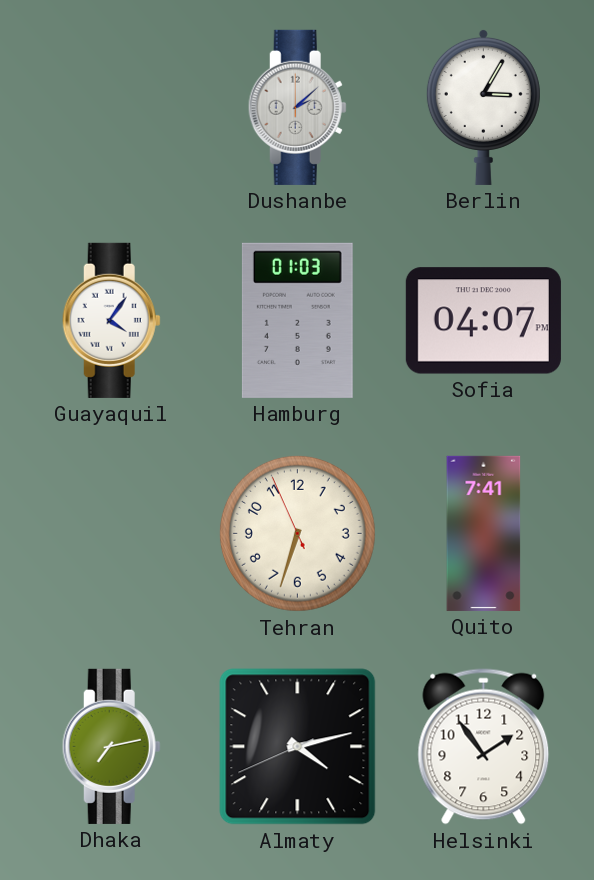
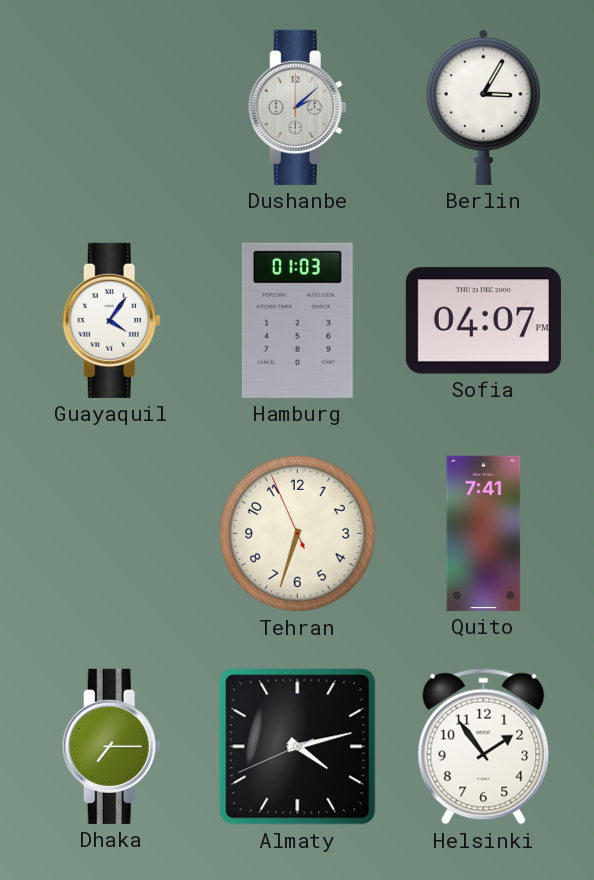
Dhaka: 7:13 -> 7:15
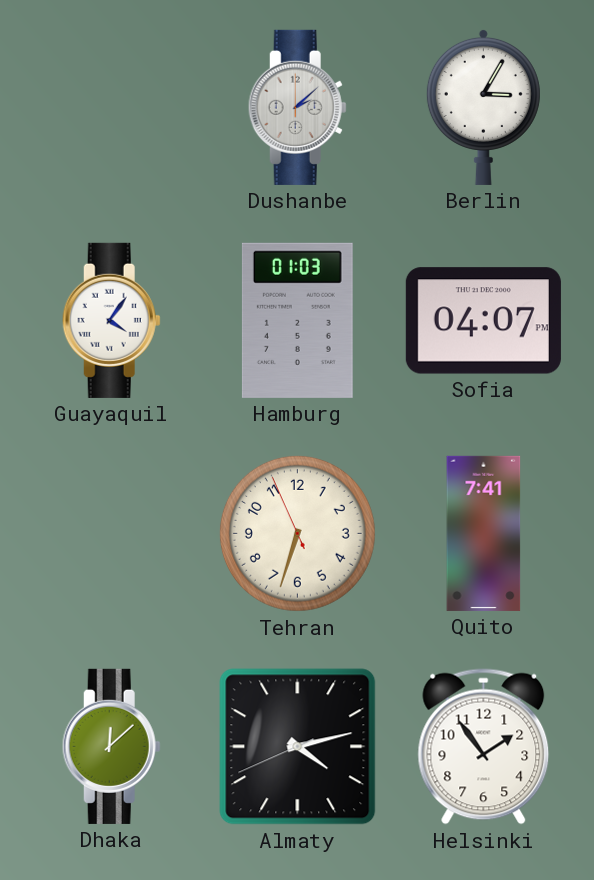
Dhaka: 7:15 -> 12:08
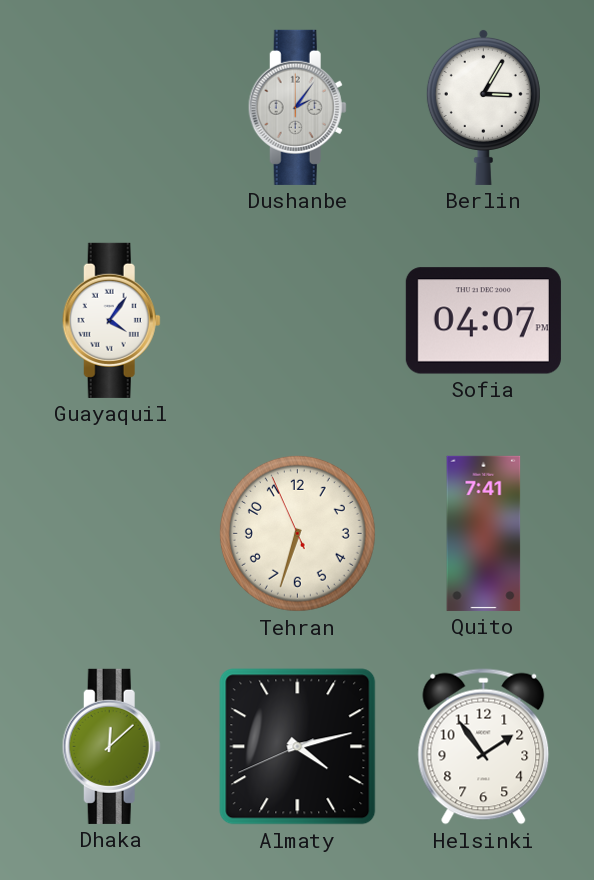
Dushanbe: 2:08 -> 2:06
Hamburg: 01:03 -> none
